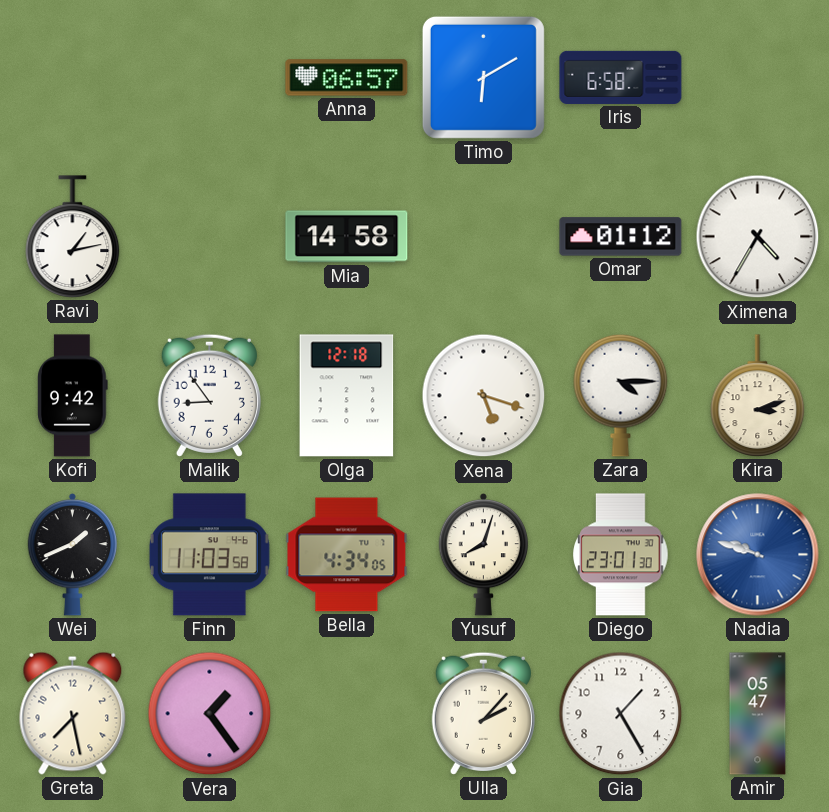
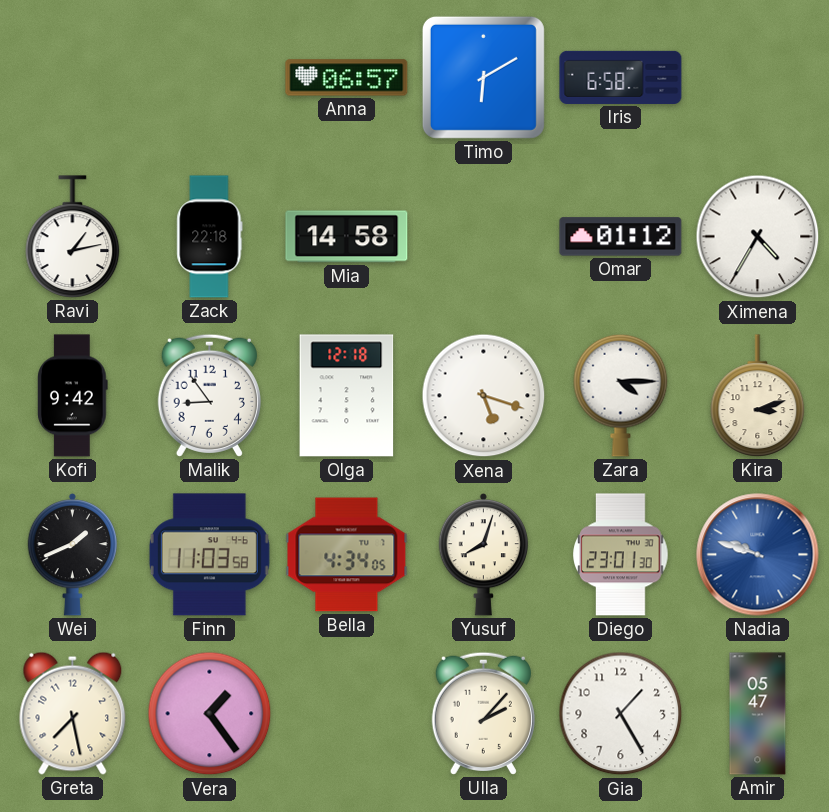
Zack: none -> 22:18
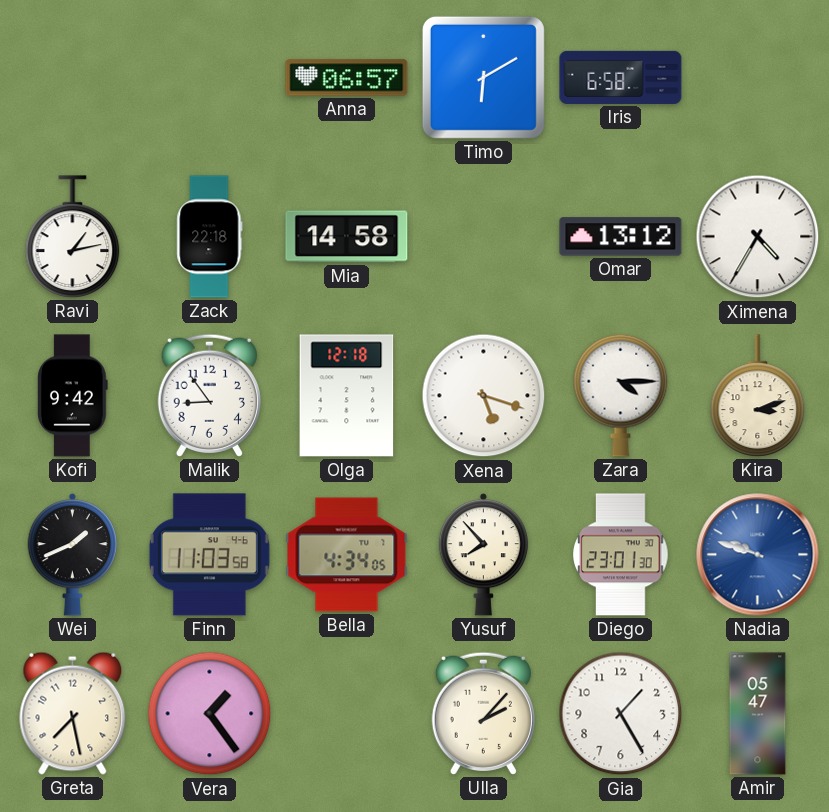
Omar: 01:12 -> 13:12
Yusuf: 8:03 -> 7:53
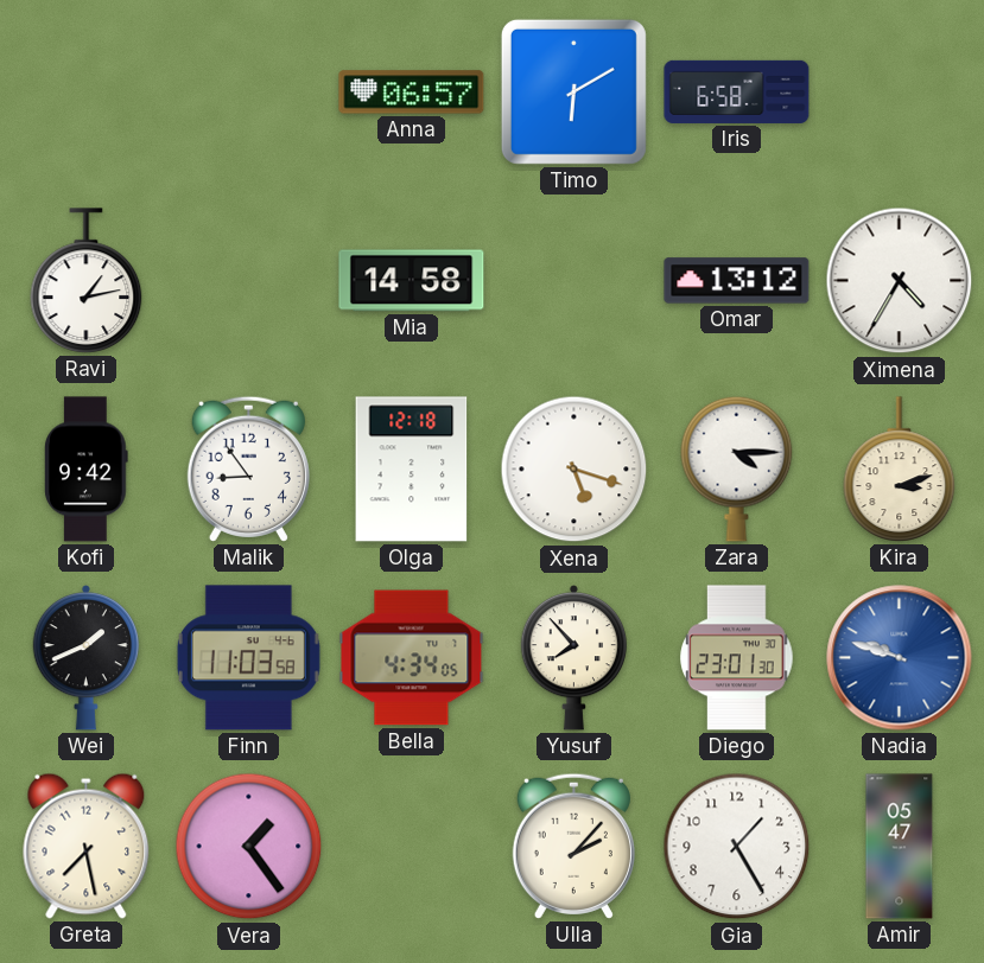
Zack: 22:18 -> none
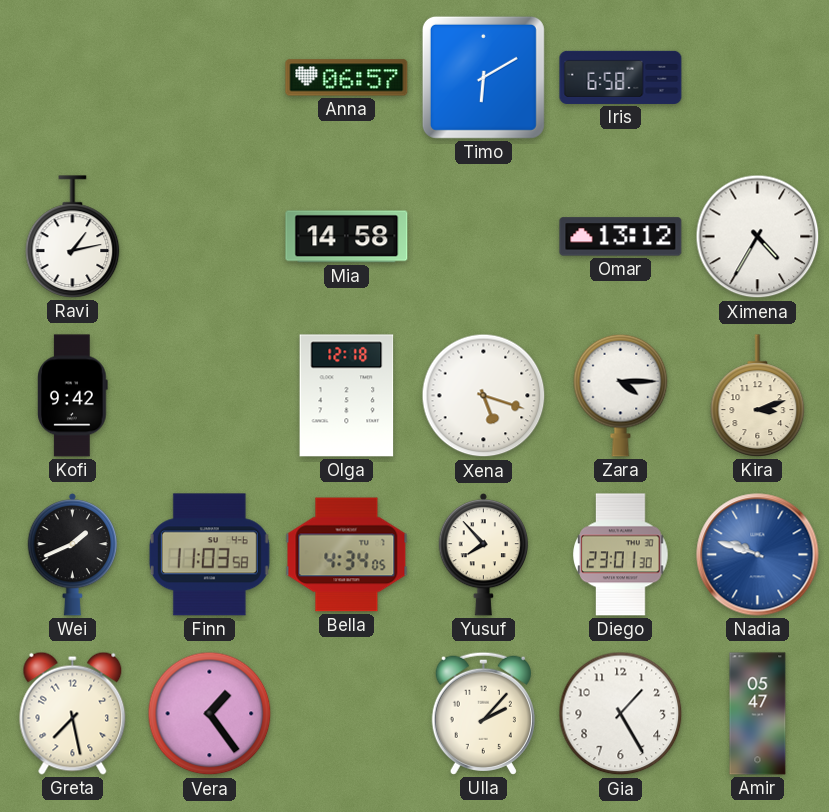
Malik: 8:54 -> none
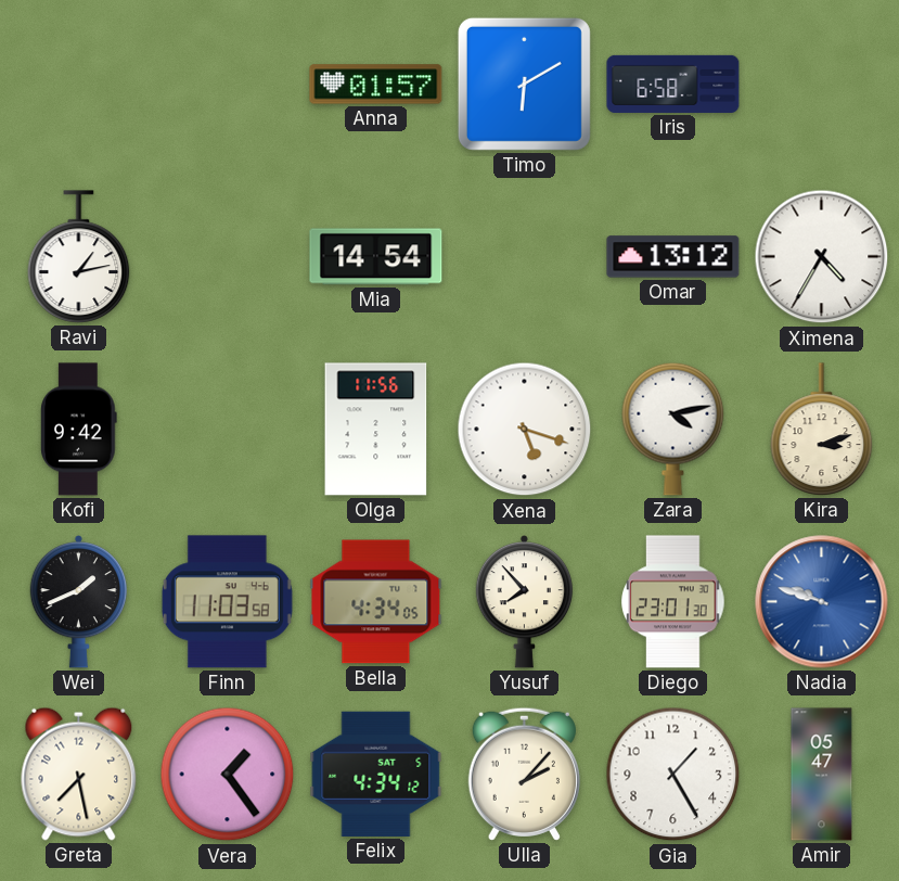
Anna: 06:57 -> 01:57
Mia: 14:58 -> 14:54
Olga: 12:18 -> 11:56
Zara: 4:15 -> 4:13
Felix: none -> 4:34
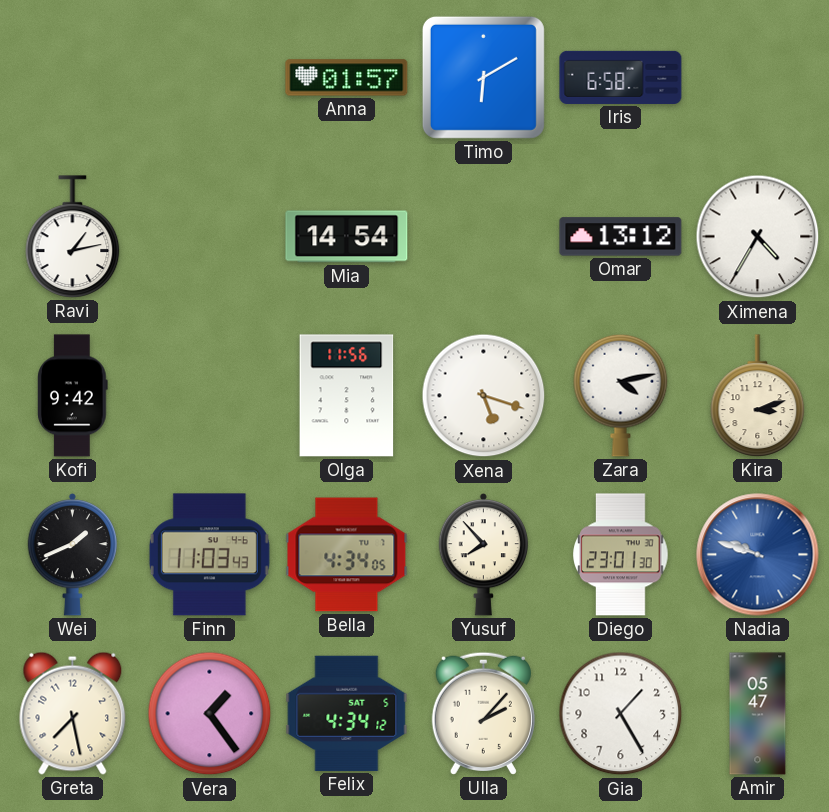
Finn: 11:03:58 -> 11:03:43
